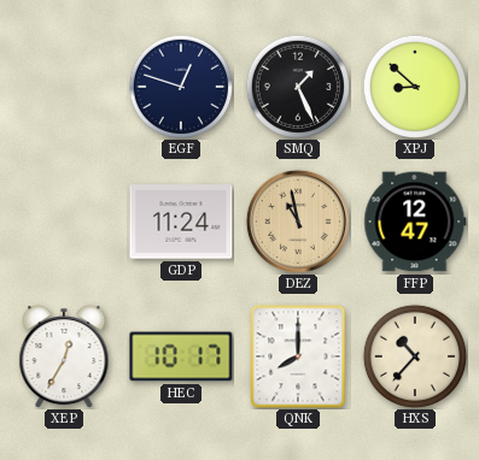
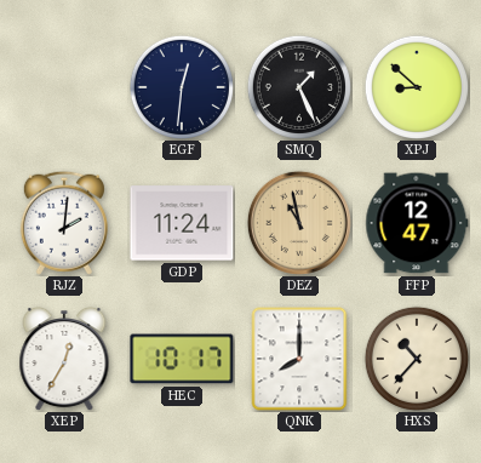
EGF: 12:48 -> 12:31
RJZ: none -> 2:01
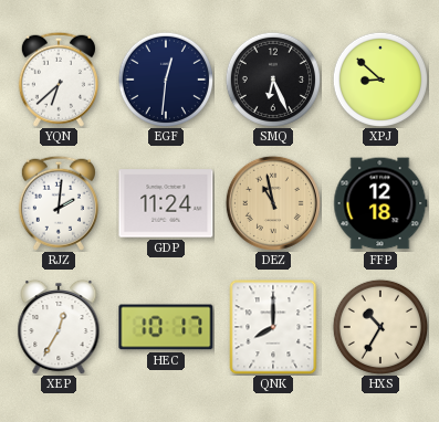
YQN: none -> 6:38
SMQ: 1:26 -> 6:26
FFP: 12:47 -> 12:18
HXS: 10:37 -> 10:35
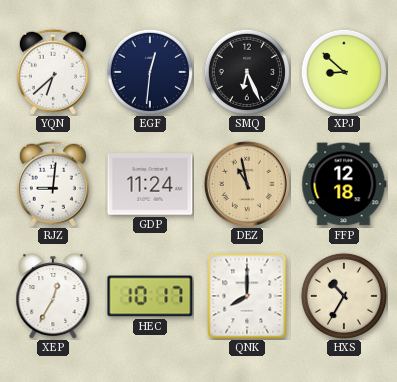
RJZ: 2:01 -> 9:01
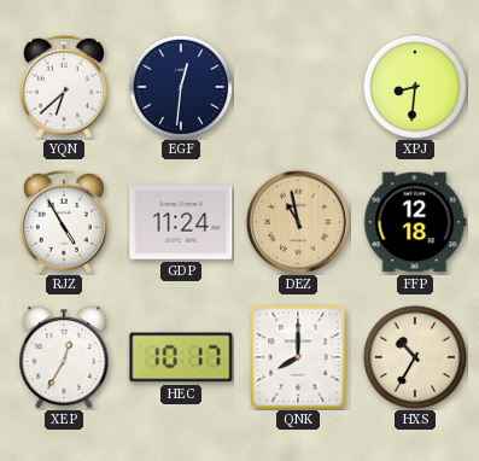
SMQ: 6:26 -> none
XPJ: 8:52 -> 8:31
RJZ: 9:01 -> 4:55
